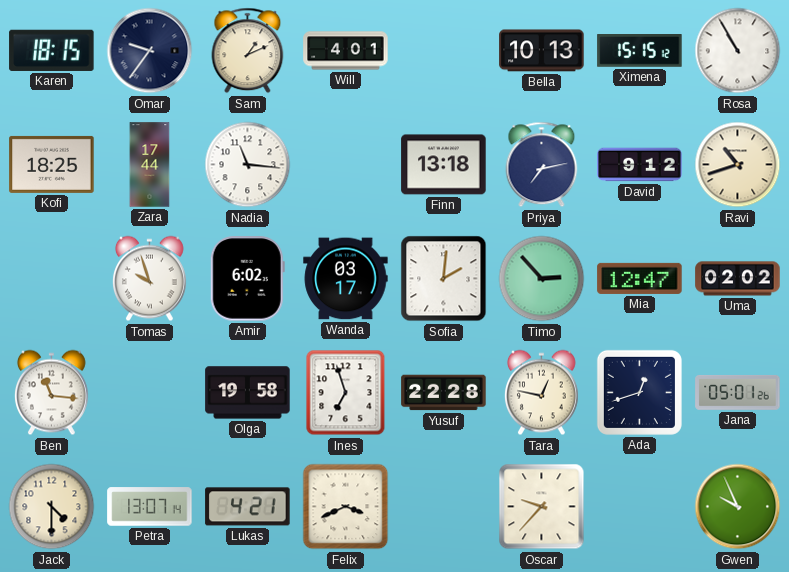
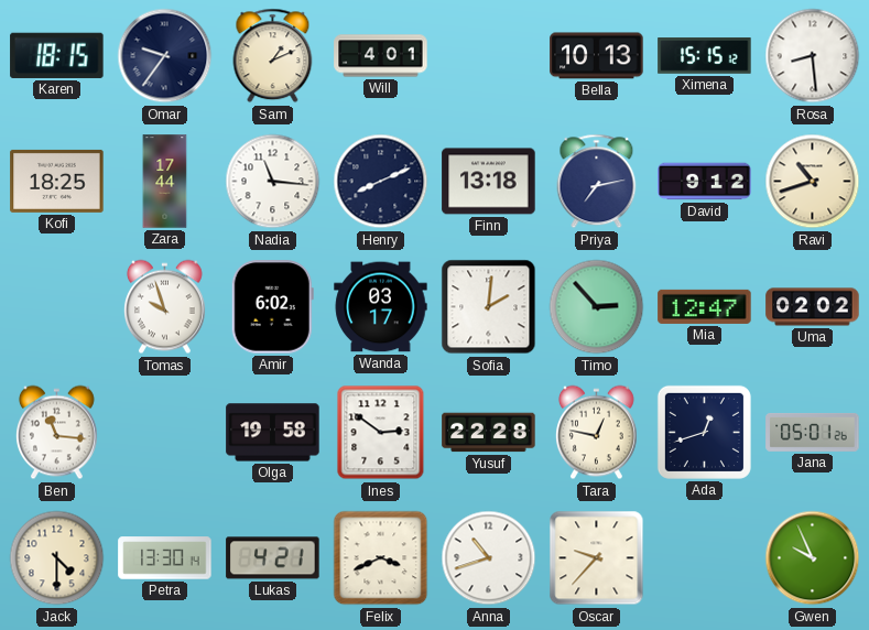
Rosa: 10:55 -> 8:29
Henry: none -> 8:11
Ines: 6:57 -> 2:51
Petra: 13:07 -> 13:30
Anna: none -> 10:42
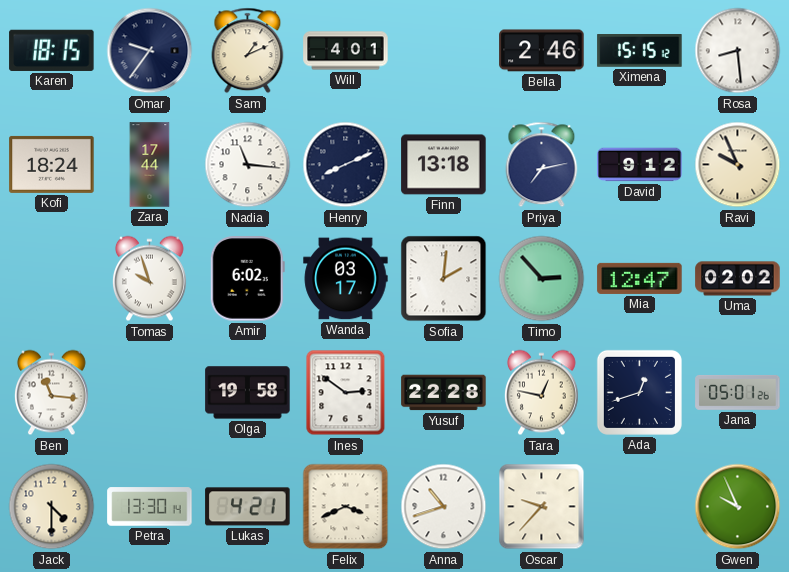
Bella: 10:13 -> 2:46
Kofi: 18:25 -> 18:24
Ravi: 10:42 -> 9:56
